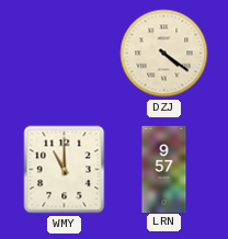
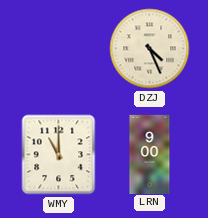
DZJ: 4:21 -> 4:26
LRN: 9:57 -> 9:00
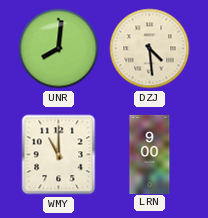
UNR: none -> 8:01
DZJ: 4:26 -> 4:29
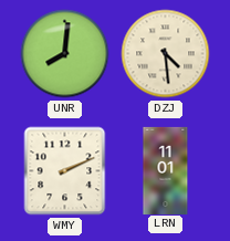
WMY: 11:00 -> 2:11
LRN: 9:00 -> 11:01
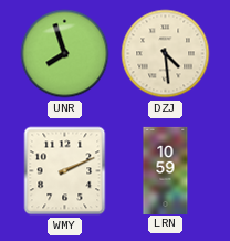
UNR: 8:01 -> 7:57
LRN: 11:01 -> 10:59
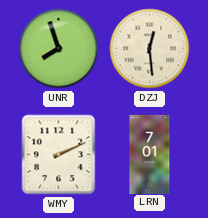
DZJ: 4:29 -> 12:29
LRN: 10:59 -> 7:01
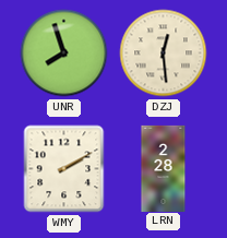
WMY: 2:11 -> 2:10
LRN: 7:01 -> 2:28
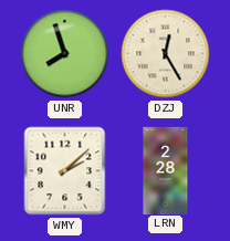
DZJ: 12:29 -> 12:25
WMY: 2:10 -> 2:08
